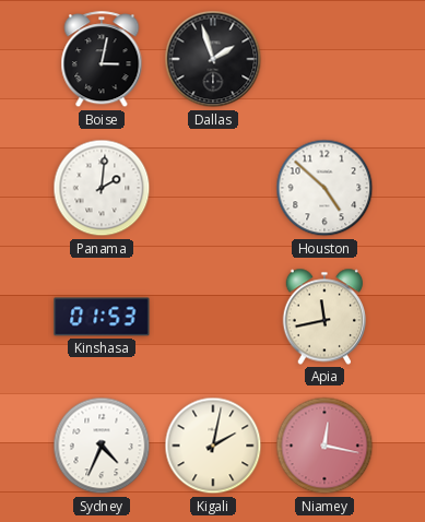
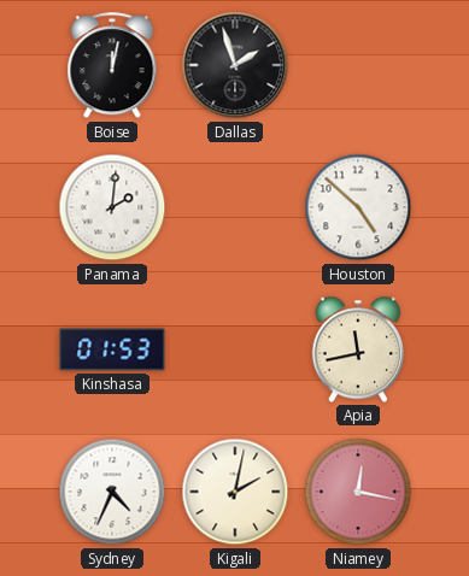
Boise: 3:02 -> 12:02
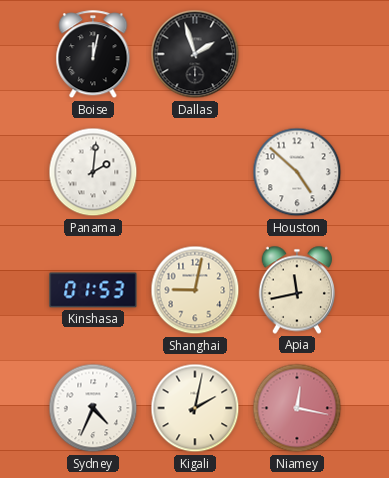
Shanghai: none -> 9:02
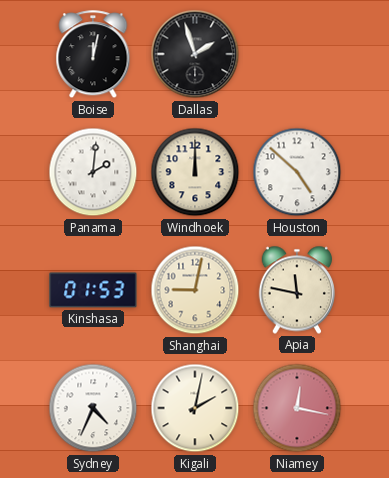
Windhoek: none -> 12:00
Apia: 11:43 -> 11:47
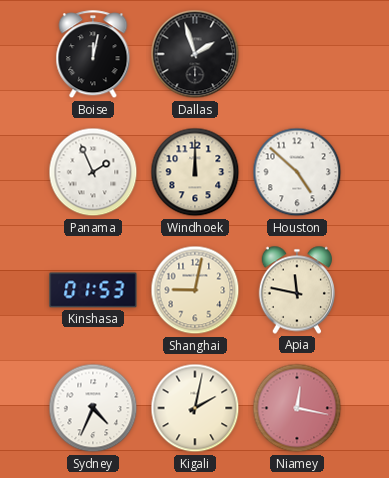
Panama: 2:01 -> 1:56
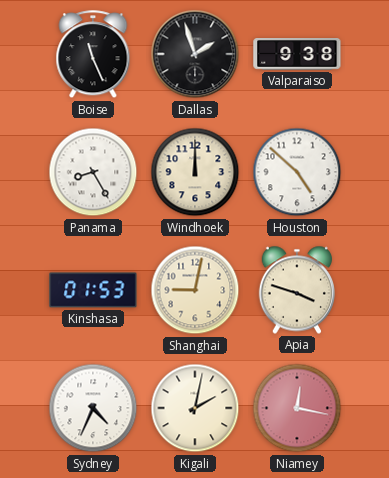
Boise: 12:02 -> 11:26
Valparaiso: none -> 9:38
Panama: 1:56 -> 8:25
Apia: 11:47 -> 3:48
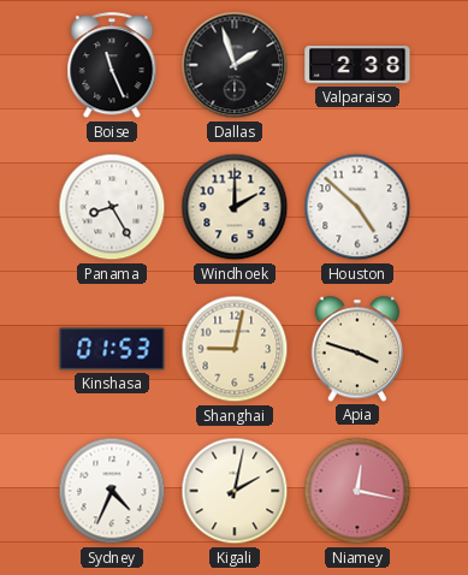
Valparaiso: 9:38 -> 2:38
Windhoek: 12:00 -> 2:00
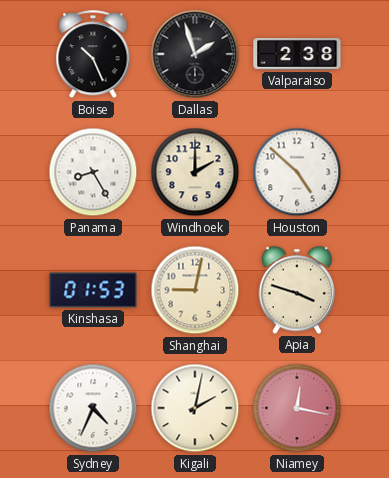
Boise: 11:26 -> 10:26
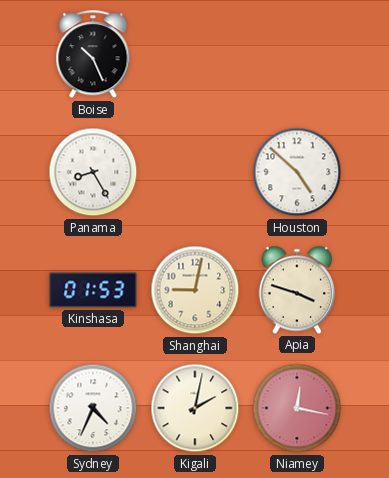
Dallas: 1:57 -> none
Valparaiso: 2:38 -> none
Windhoek: 2:00 -> none
